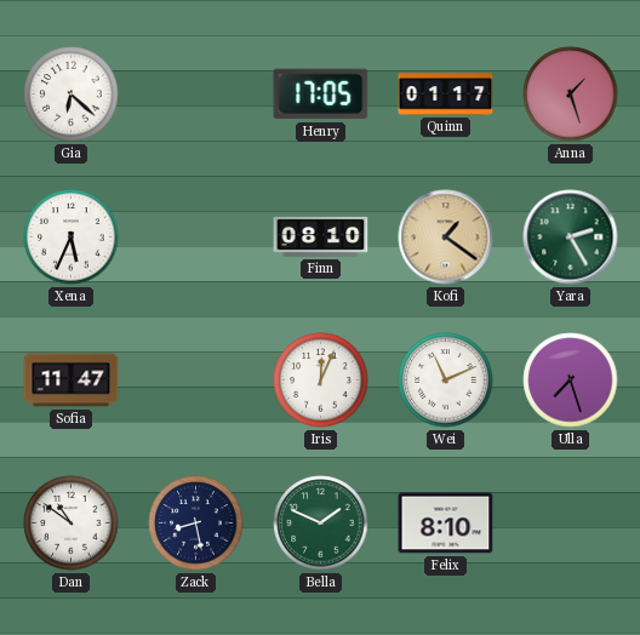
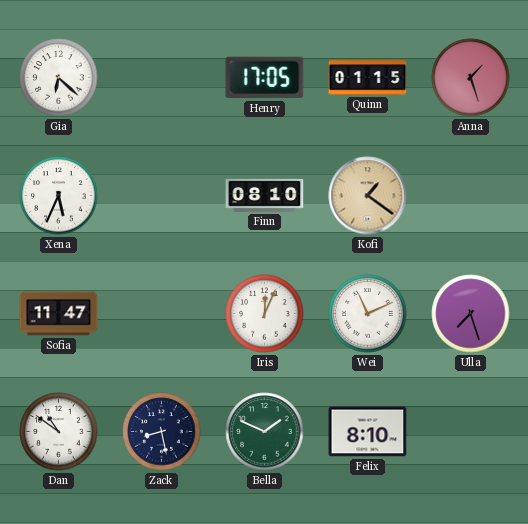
Quinn: 01:17 -> 01:15
Yara: 2:25 -> none
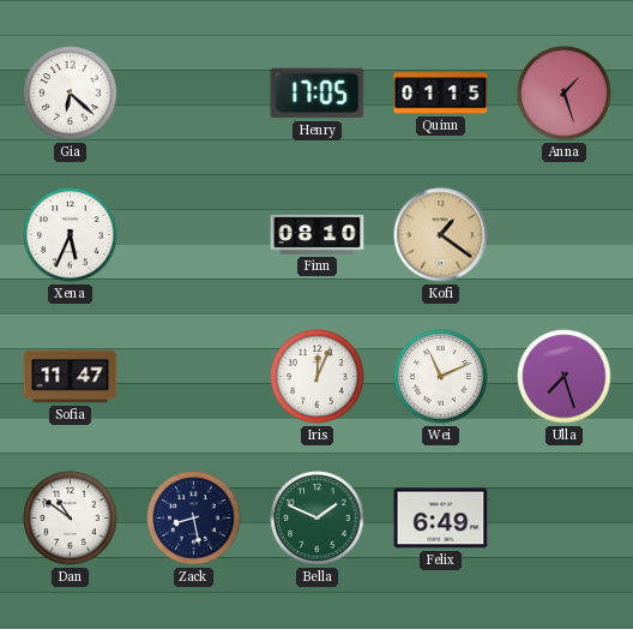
Felix: 8:10 -> 6:49
